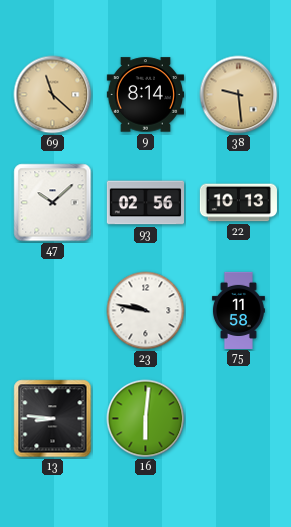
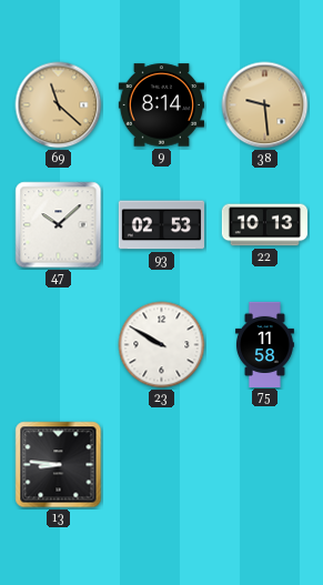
93: 02:56 -> 02:53
23: 9:47 -> 9:50
16: 6:01 -> none
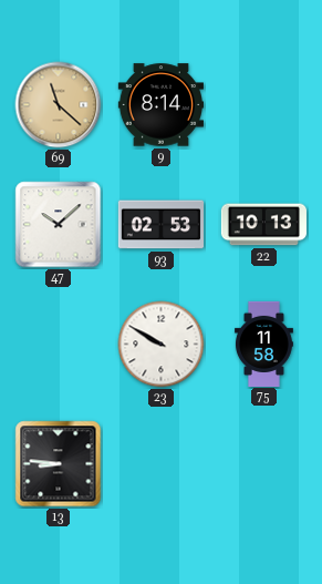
38: 9:29 -> none
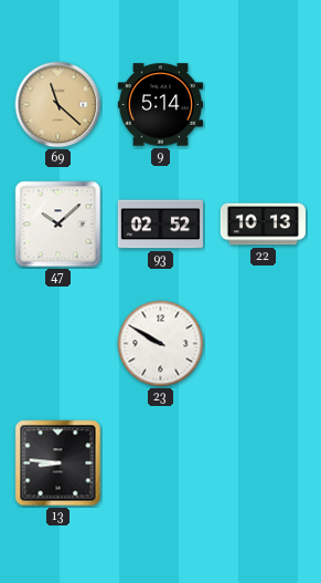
9: 8:14 -> 5:14
93: 02:53 -> 02:52
75: 11:58 -> none
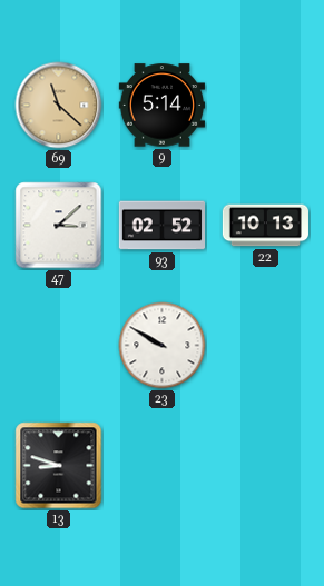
47: 10:08 -> 3:08
13: 8:46 -> 8:48
